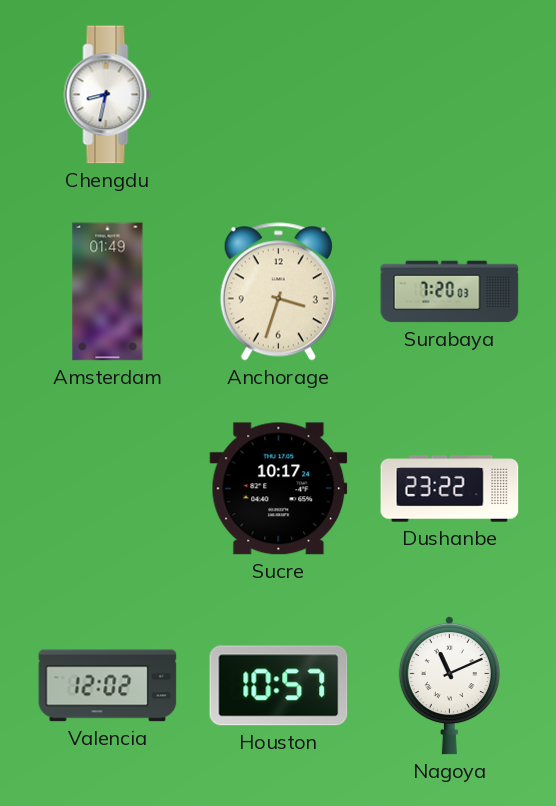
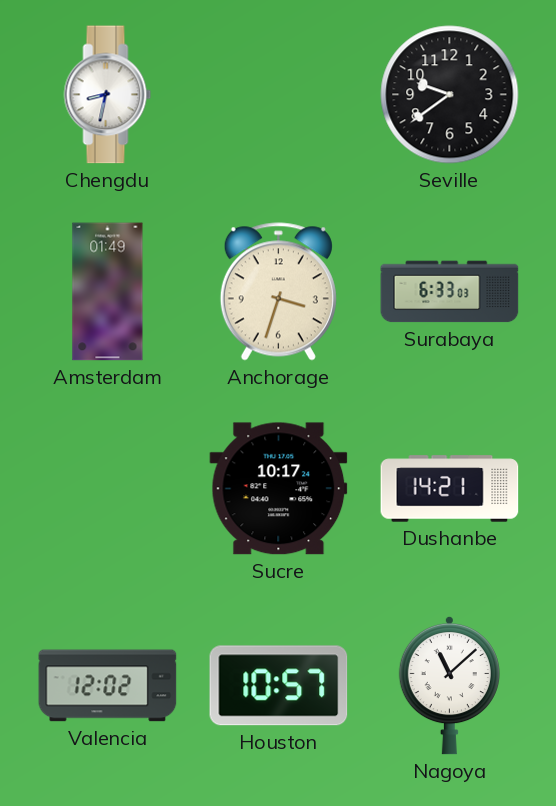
Seville: none -> 9:39
Surabaya: 7:20 -> 6:33
Dushanbe: 23:22 -> 14:21
Nagoya: 11:11 -> 11:08
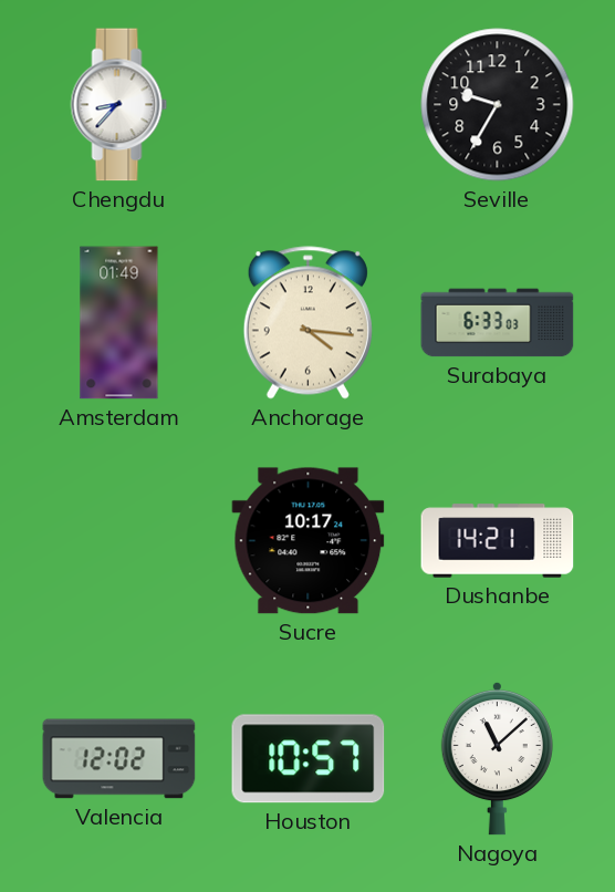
Chengdu: 8:32 -> 8:37
Seville: 9:39 -> 9:35
Anchorage: 3:33 -> 4:16
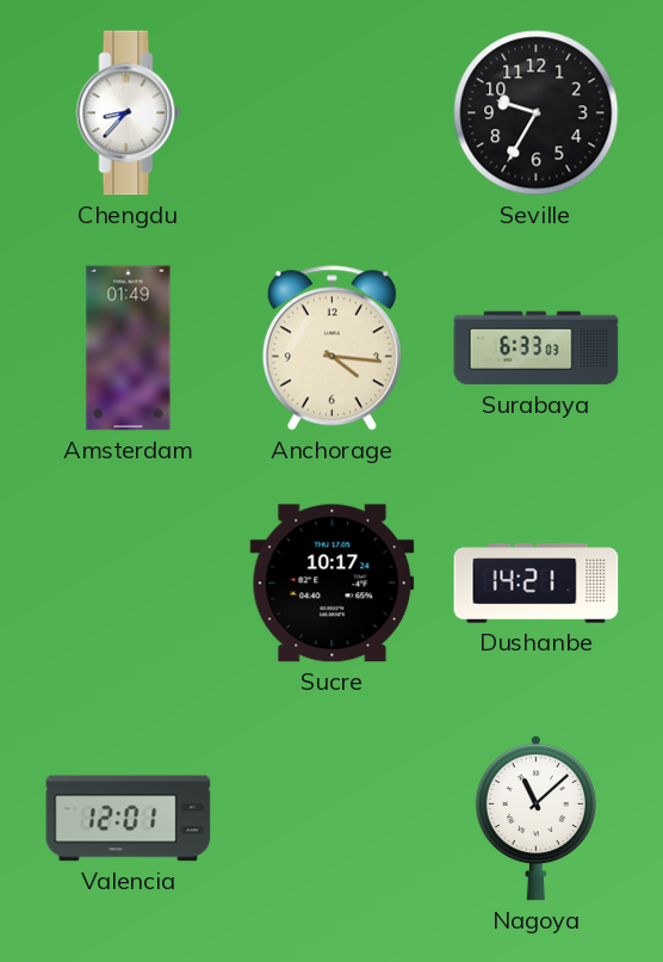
Valencia: 12:02 -> 12:01
Houston: 10:57 -> none
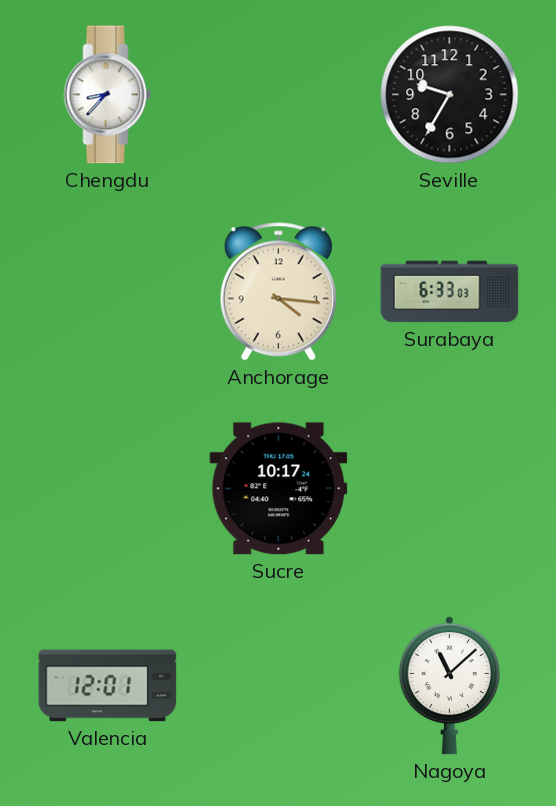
Amsterdam: 01:49 -> none
Dushanbe: 14:21 -> none
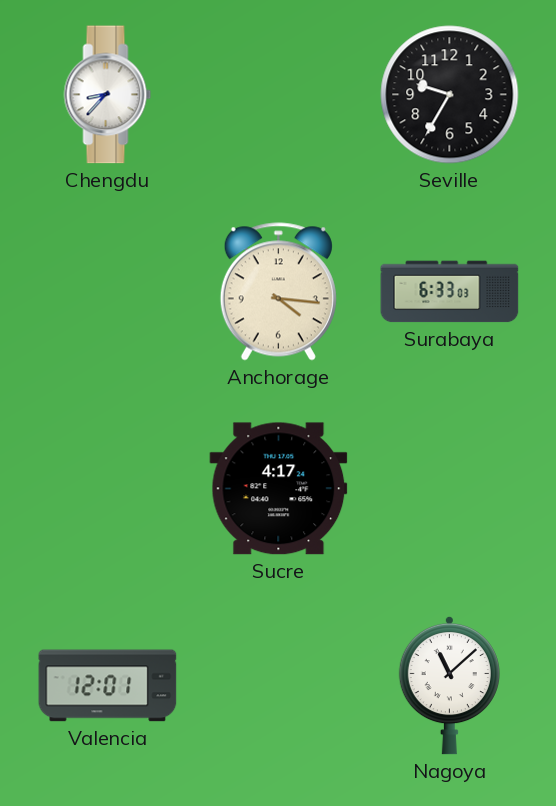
Sucre: 10:17 -> 4:17
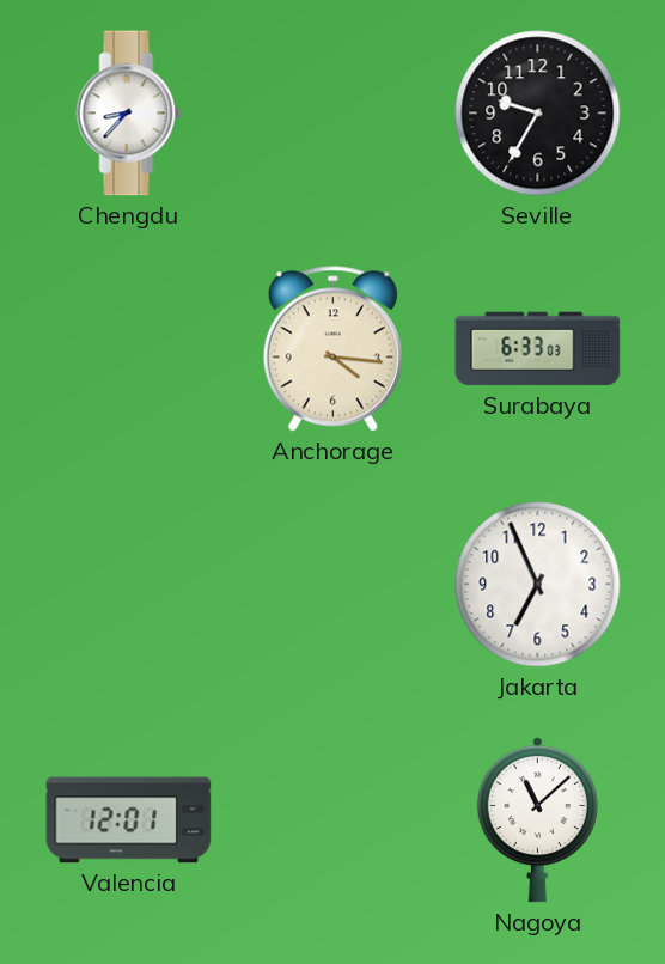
Sucre: 4:17 -> none
Jakarta: none -> 6:56
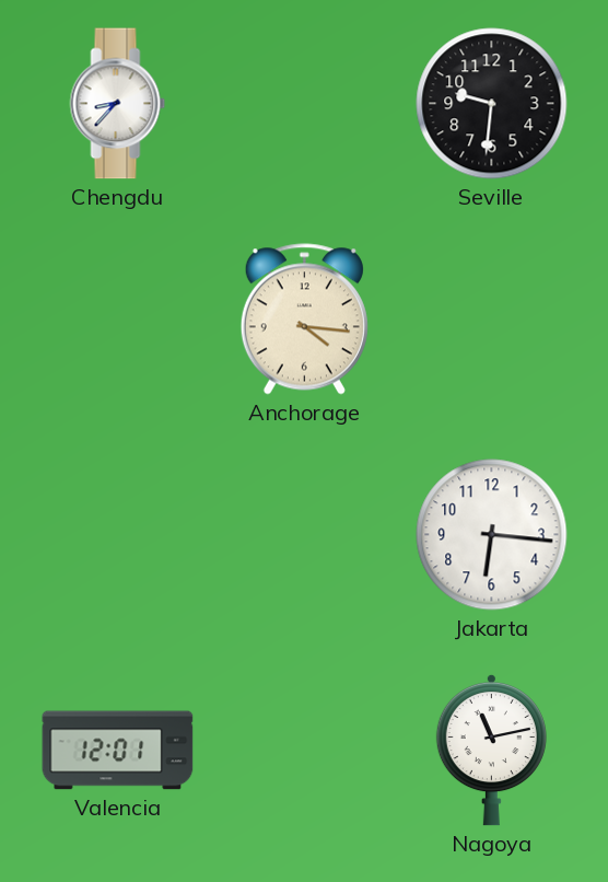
Seville: 9:35 -> 9:31
Surabaya: 6:33 -> none
Jakarta: 6:56 -> 6:16
Nagoya: 11:08 -> 11:13
